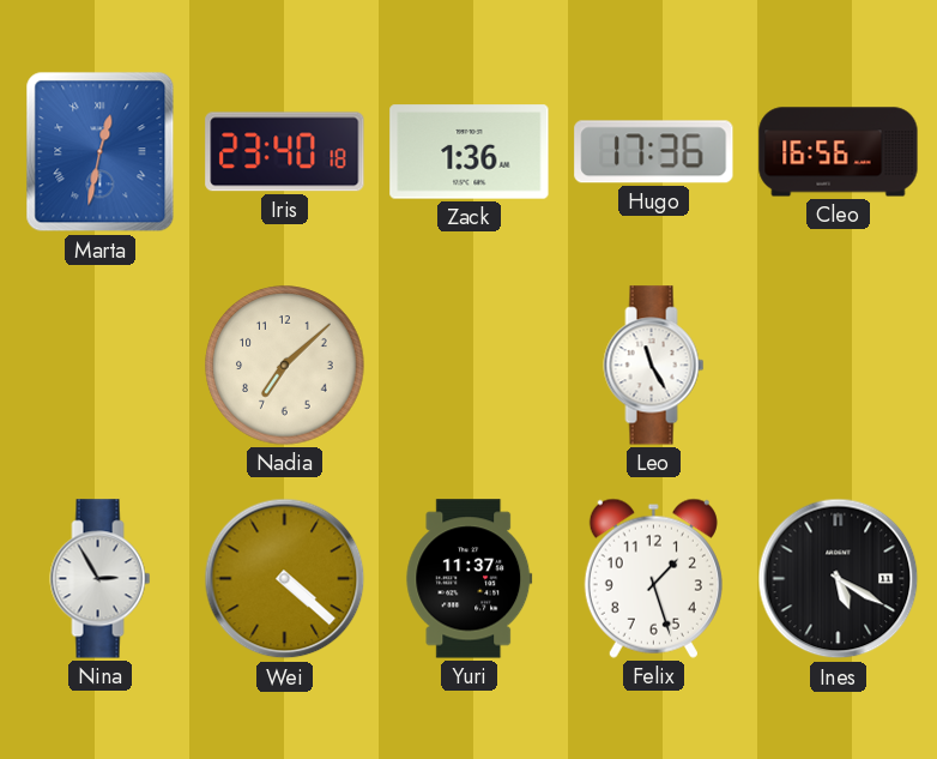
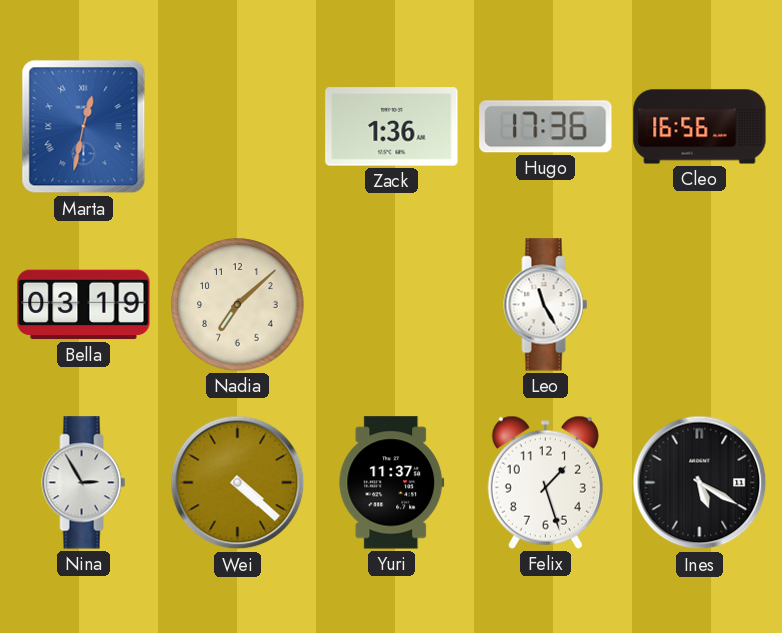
Iris: 23:40 -> none
Bella: none -> 03:19
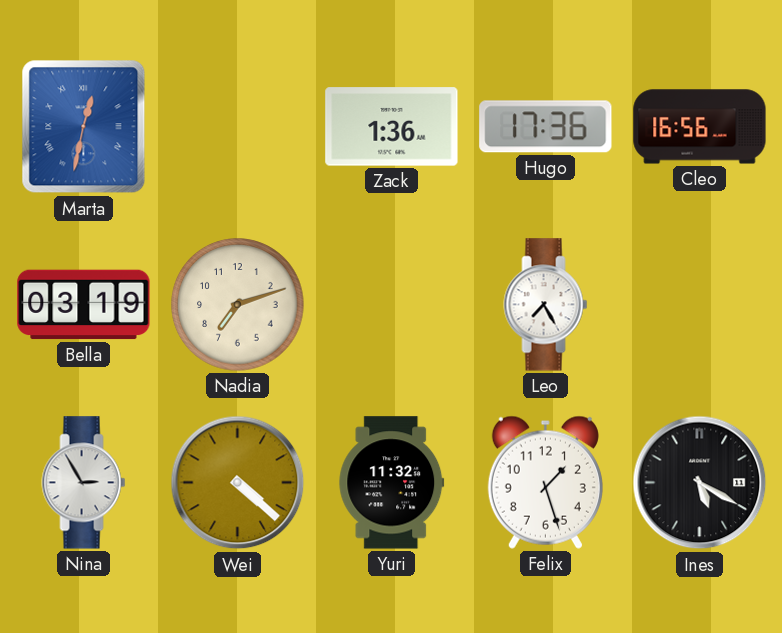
Nadia: 7:08 -> 7:12
Leo: 11:25 -> 7:25
Yuri: 11:37 -> 11:32
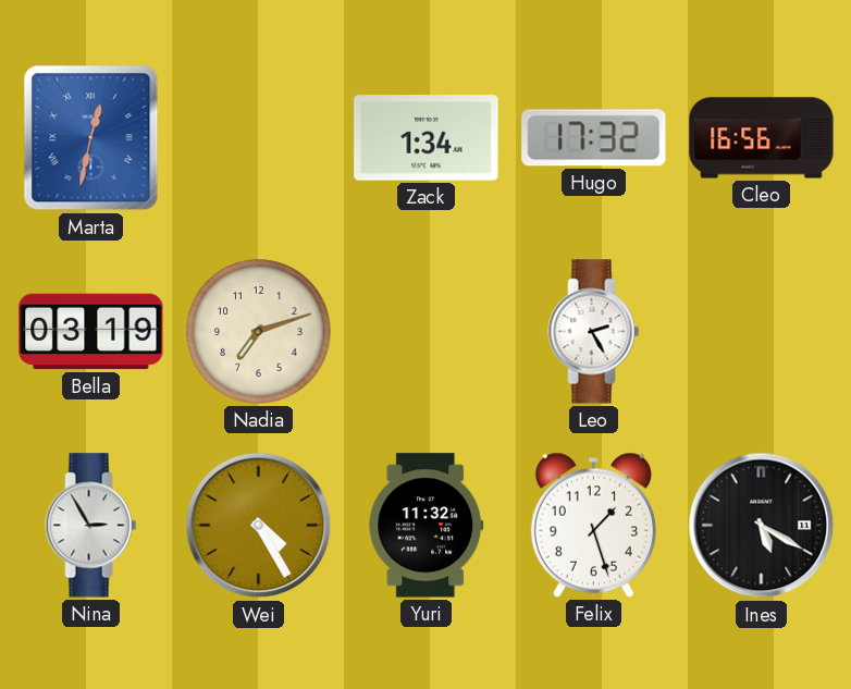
Zack: 1:36 -> 1:34
Hugo: 17:36 -> 17:32
Leo: 7:25 -> 2:25
Wei: 4:22 -> 4:25
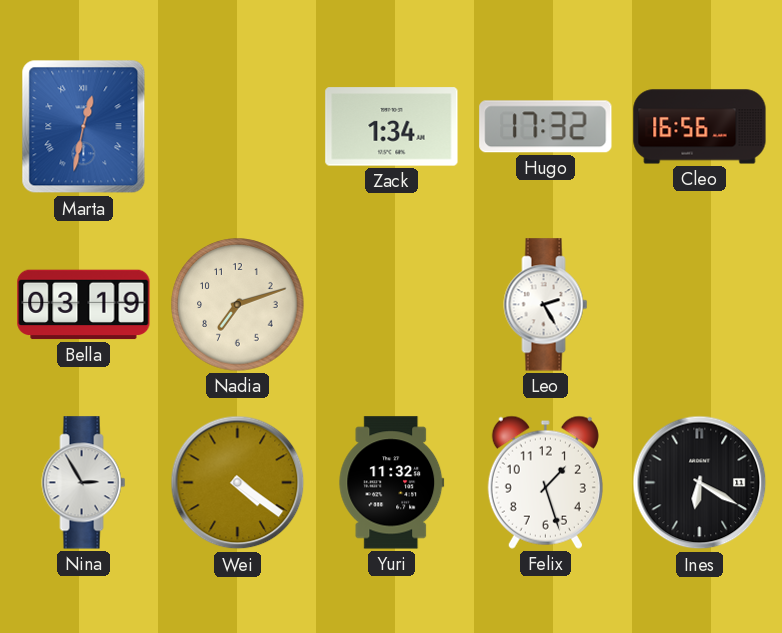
Wei: 4:25 -> 4:21
Ines: 5:20 -> 6:20
